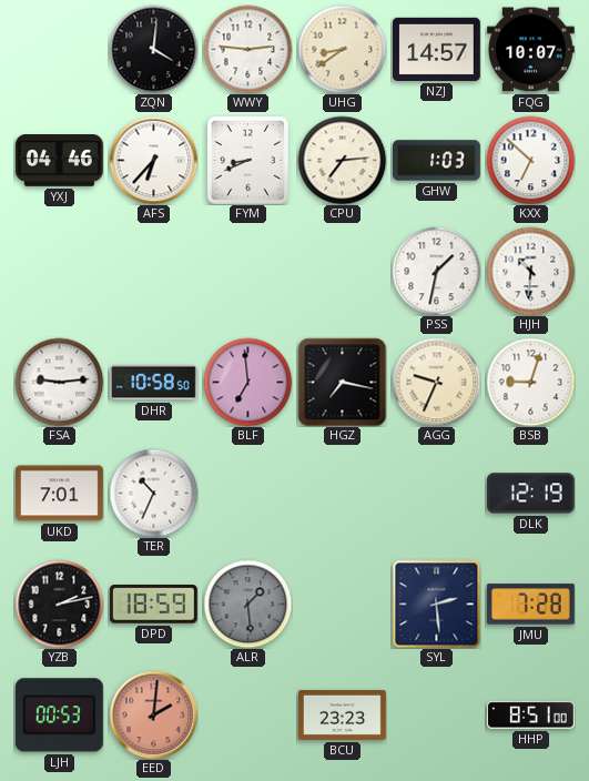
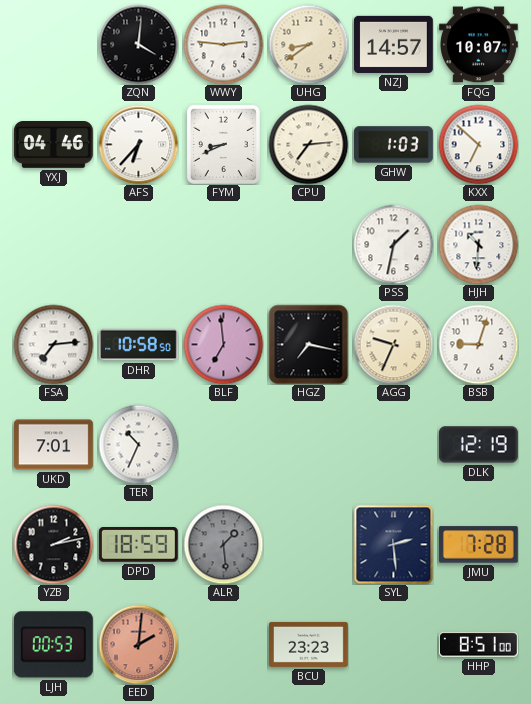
FSA: 9:14 -> 7:14
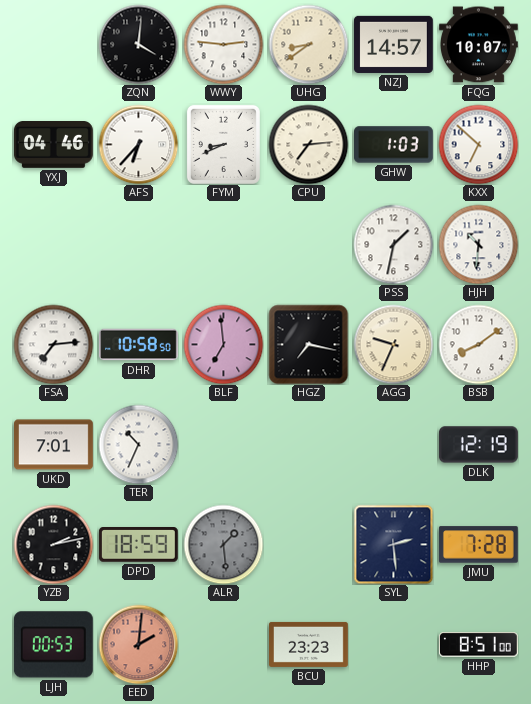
BSB: 9:03 -> 8:09
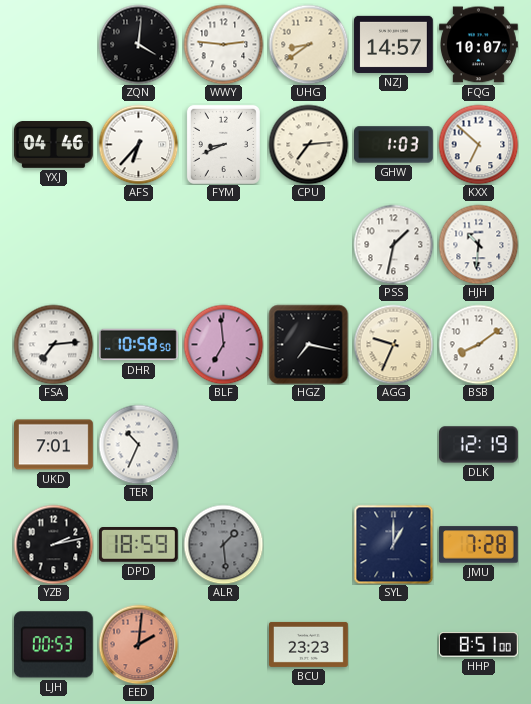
SYL: 2:29 -> 1:00
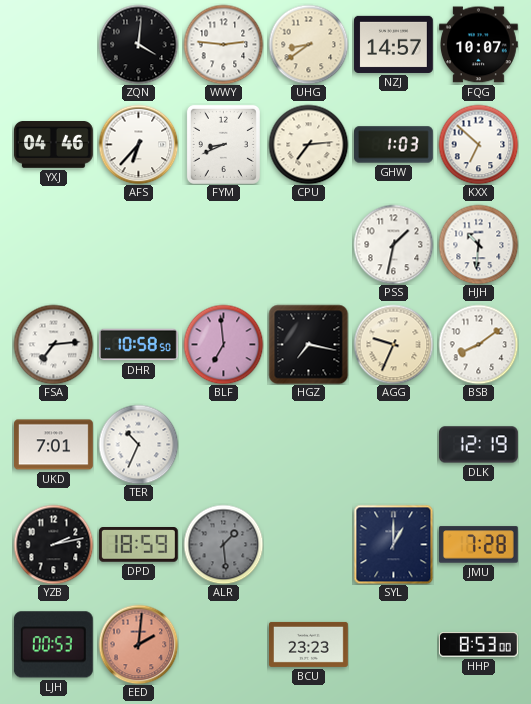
HHP: 8:51 -> 8:53
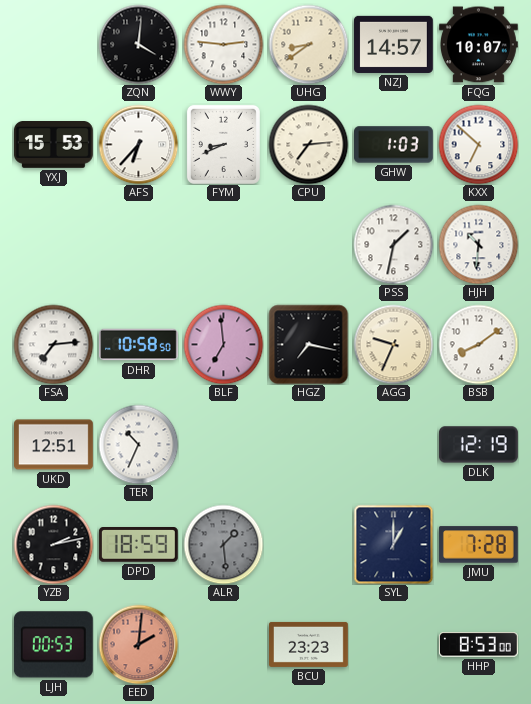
YXJ: 04:46 -> 15:53
UKD: 7:01 -> 12:51
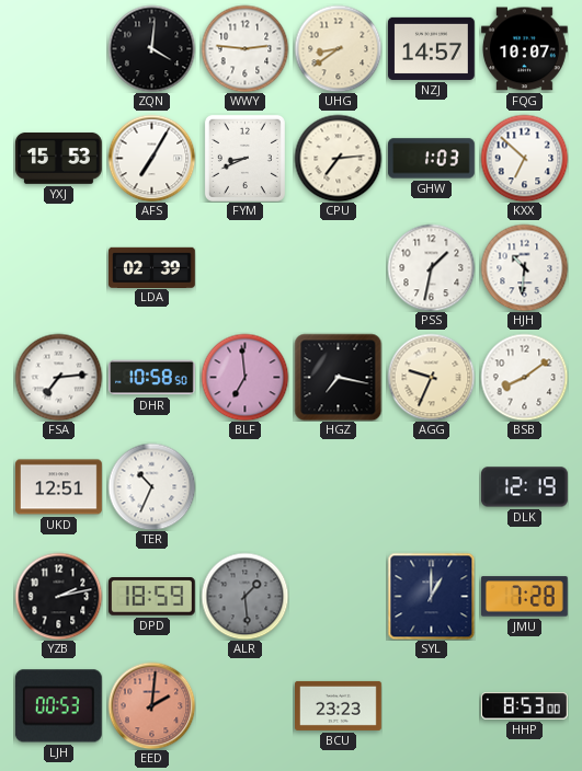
AFS: 6:37 -> 7:05
LDA: none -> 02:39
